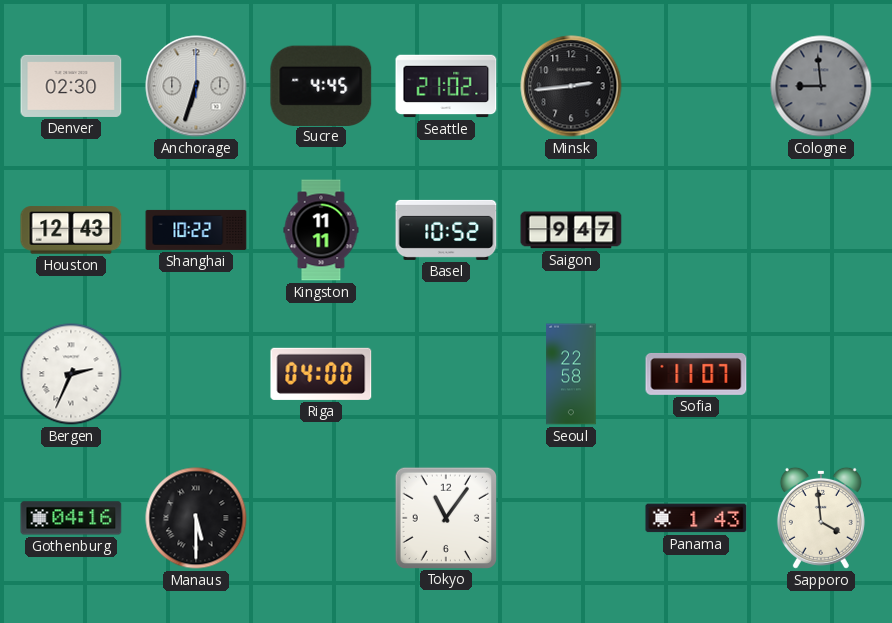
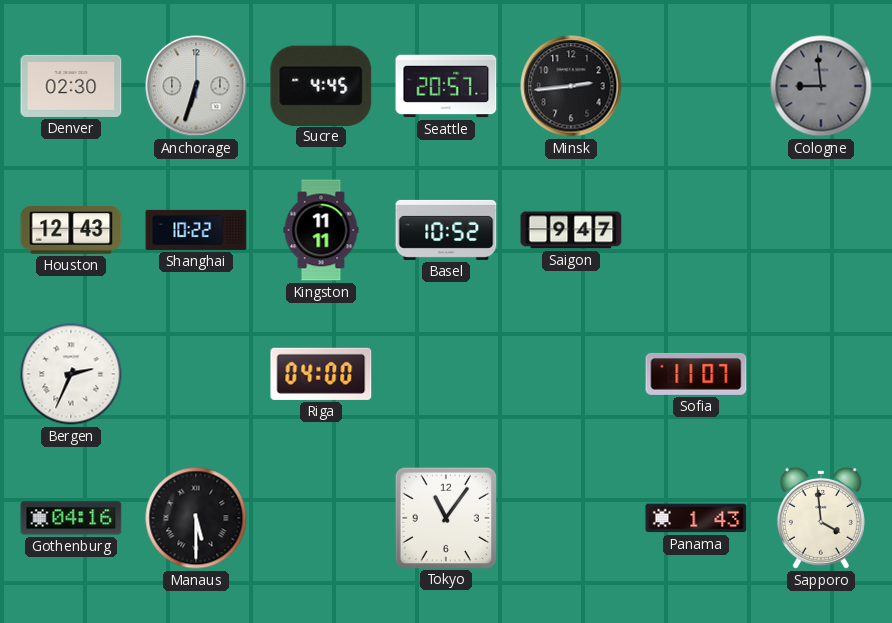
Seattle: 21:02 -> 20:57
Seoul: 22:58 -> none
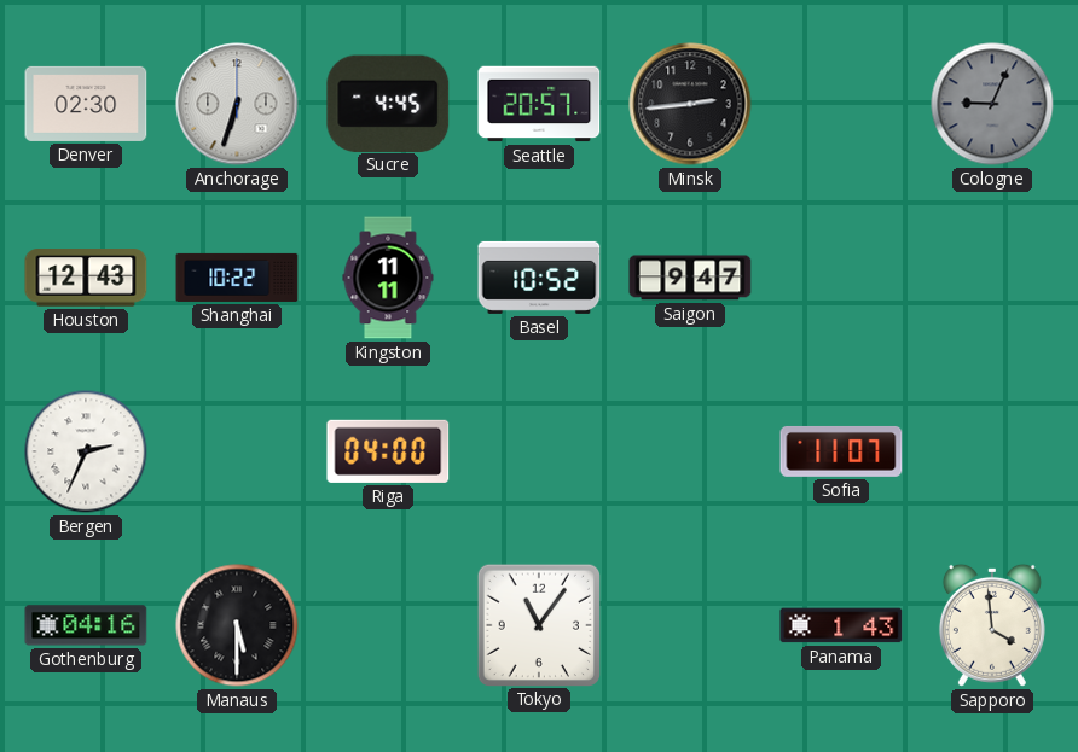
Cologne: 8:59 -> 9:04
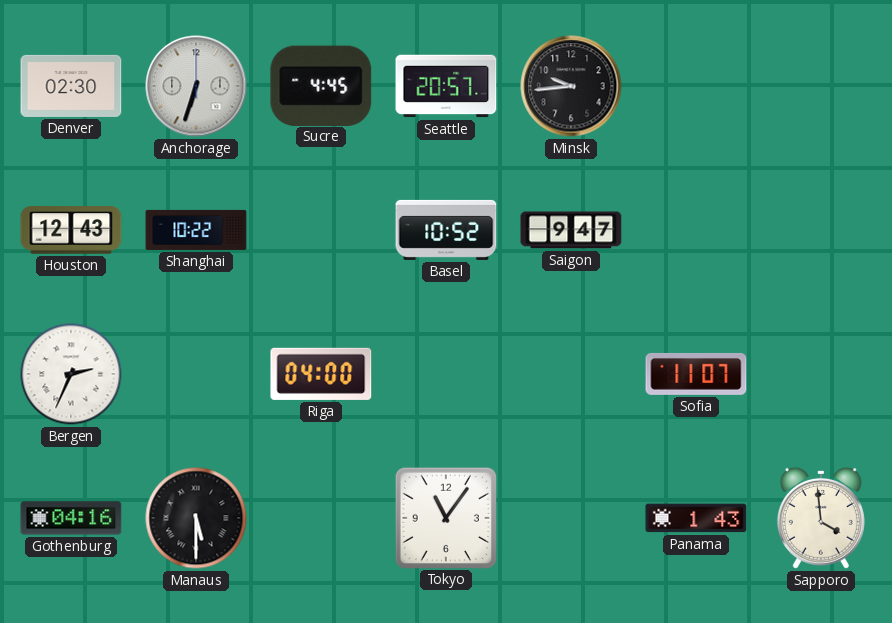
Minsk: 2:44 -> 9:44
Cologne: 9:04 -> none
Kingston: 11:11 -> none
